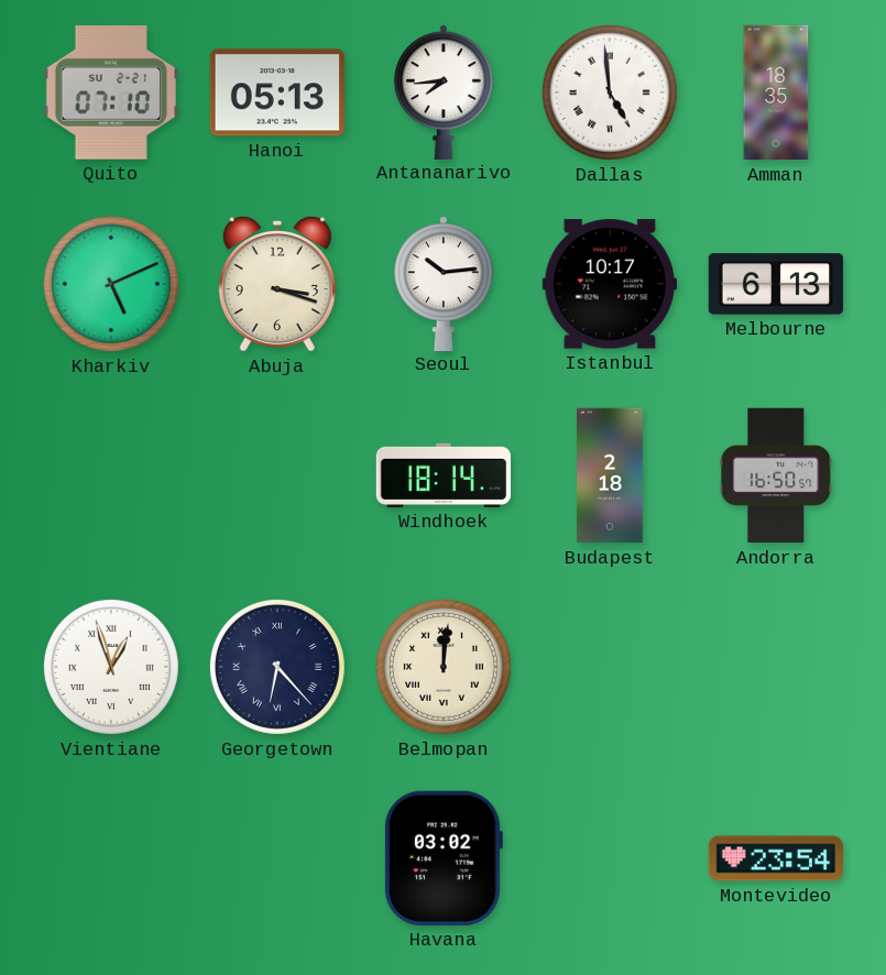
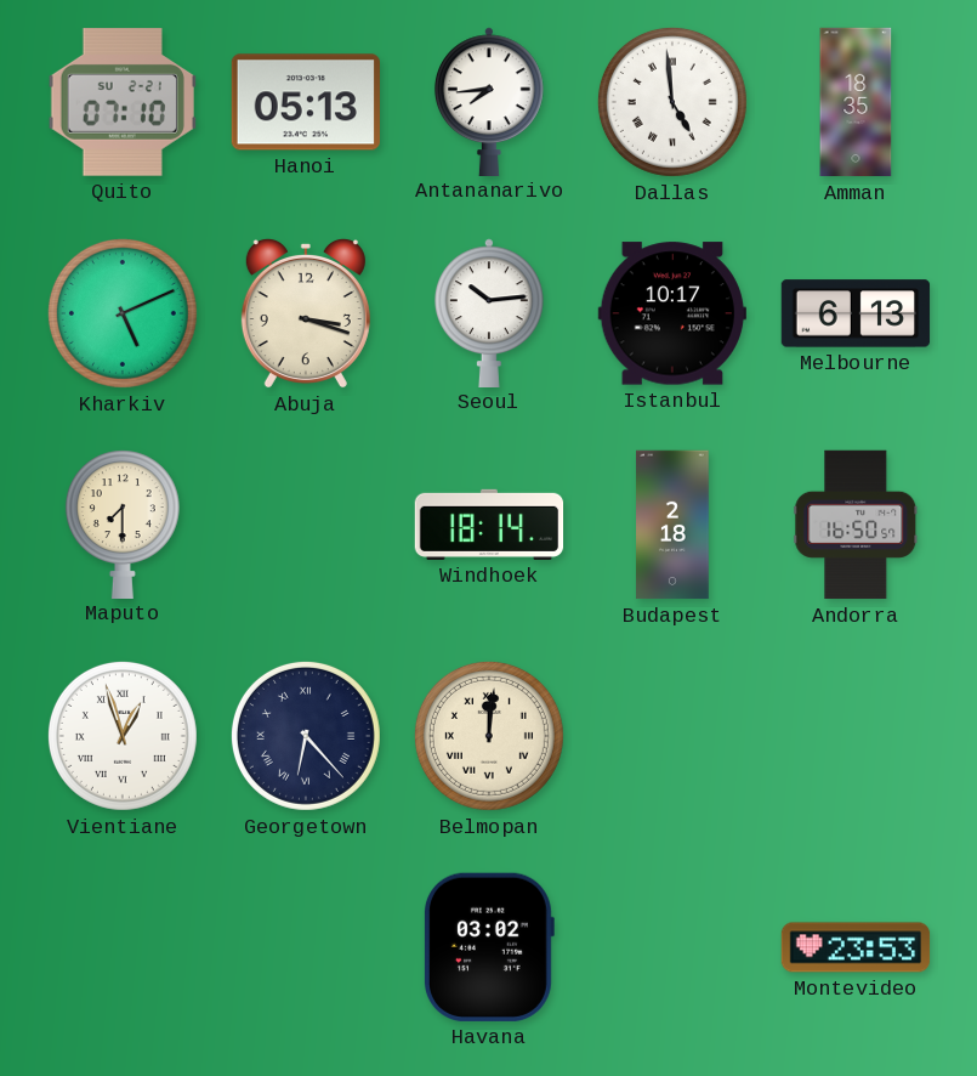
Maputo: none -> 7:30
Montevideo: 23:54 -> 23:53
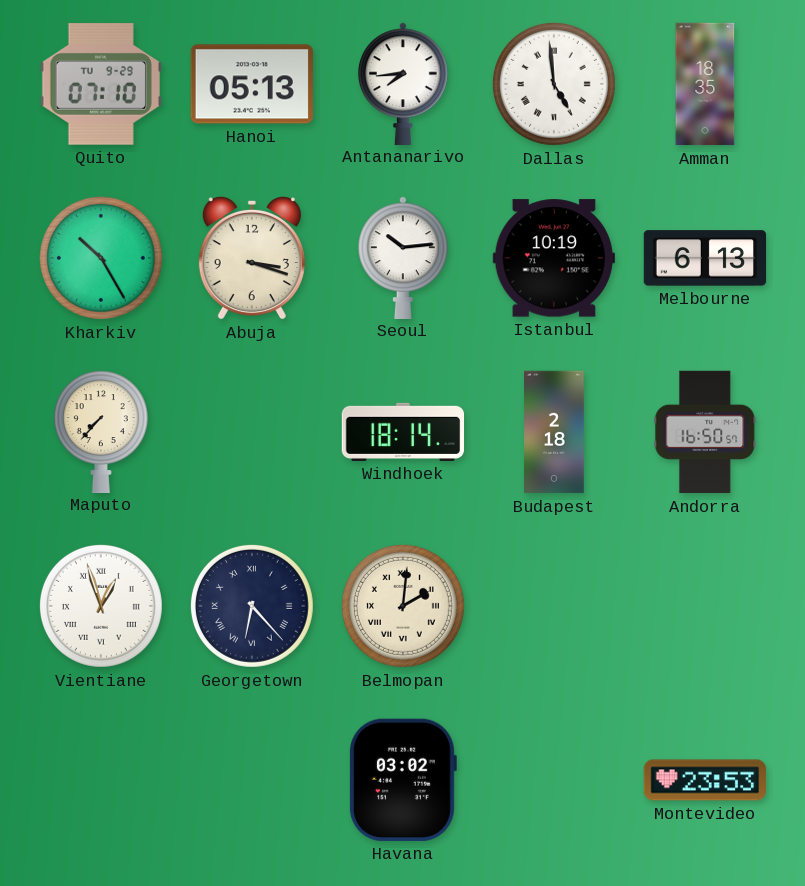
Quito date: SU 2-21 -> TU 9-29
Kharkiv: 5:11 -> 10:25
Istanbul: 10:17 -> 10:19
Maputo: 7:30 -> 7:37
Belmopan: 12:01 -> 2:01
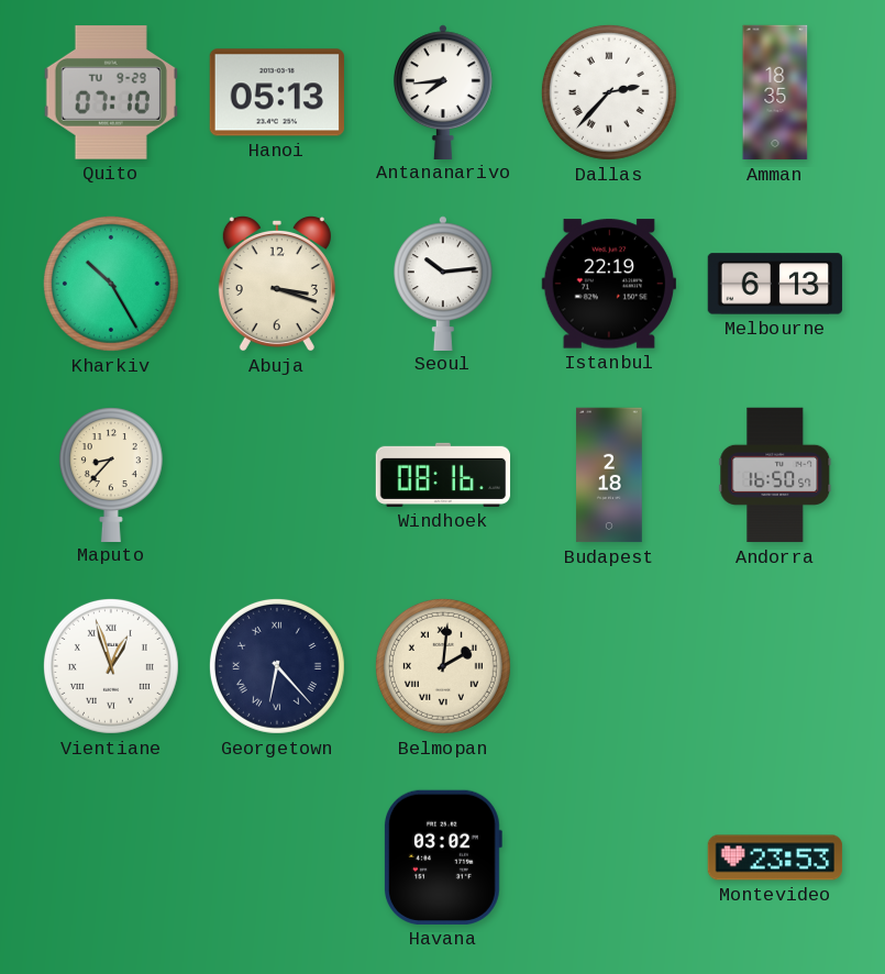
Dallas: 4:59 -> 2:37
Istanbul: 10:19 -> 22:19
Maputo: 7:37 -> 8:37
Windhoek: 18:14 -> 08:16
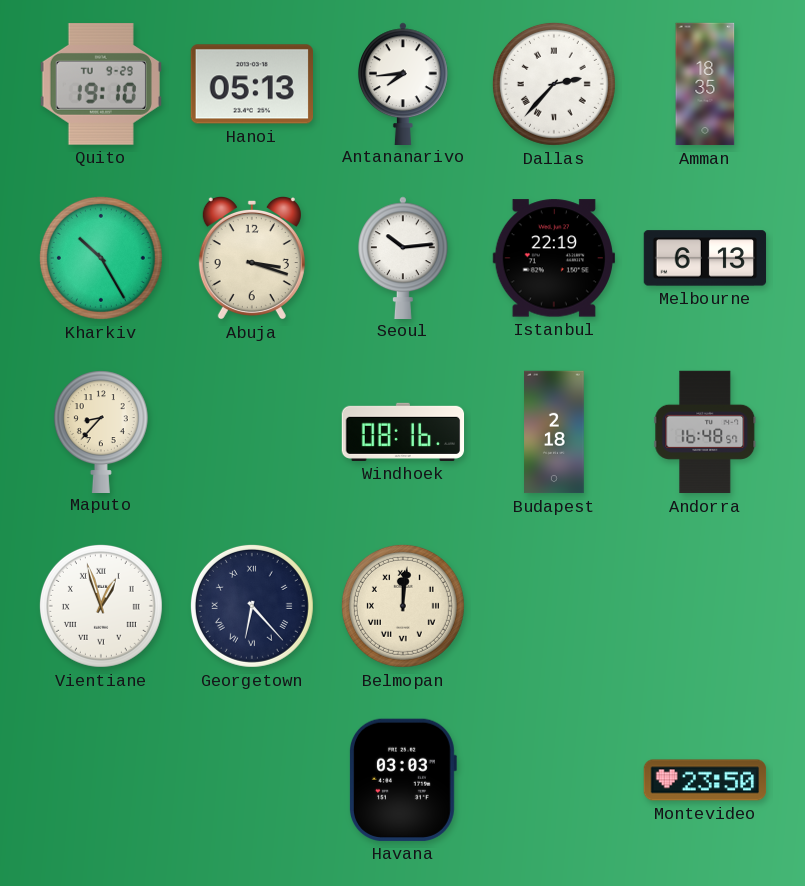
Quito: 07:10 -> 19:10
Andorra: 16:50 -> 16:48
Belmopan: 2:01 -> 12:01
Havana: 03:02 -> 03:03
Montevideo: 23:53 -> 23:50
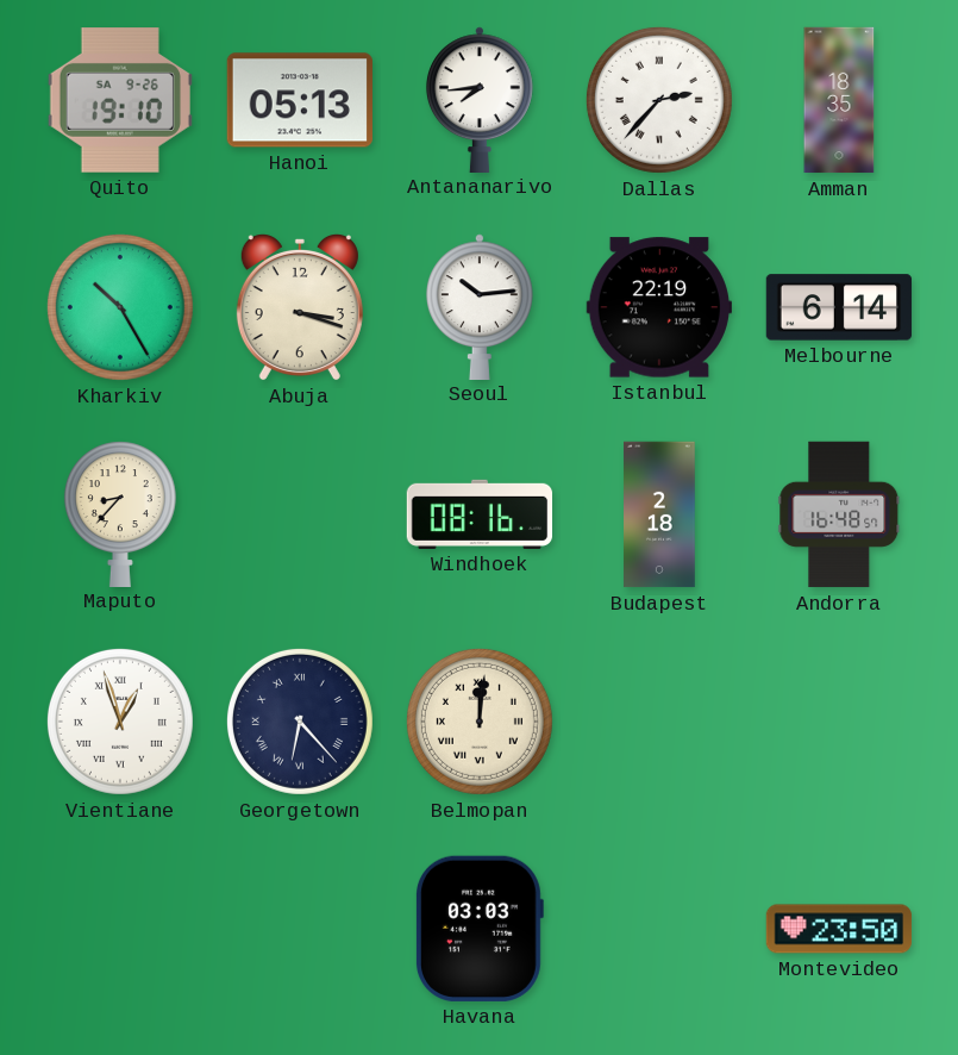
Quito date: TU 9-29 -> SA 9-26
Melbourne: 6:13 -> 6:14
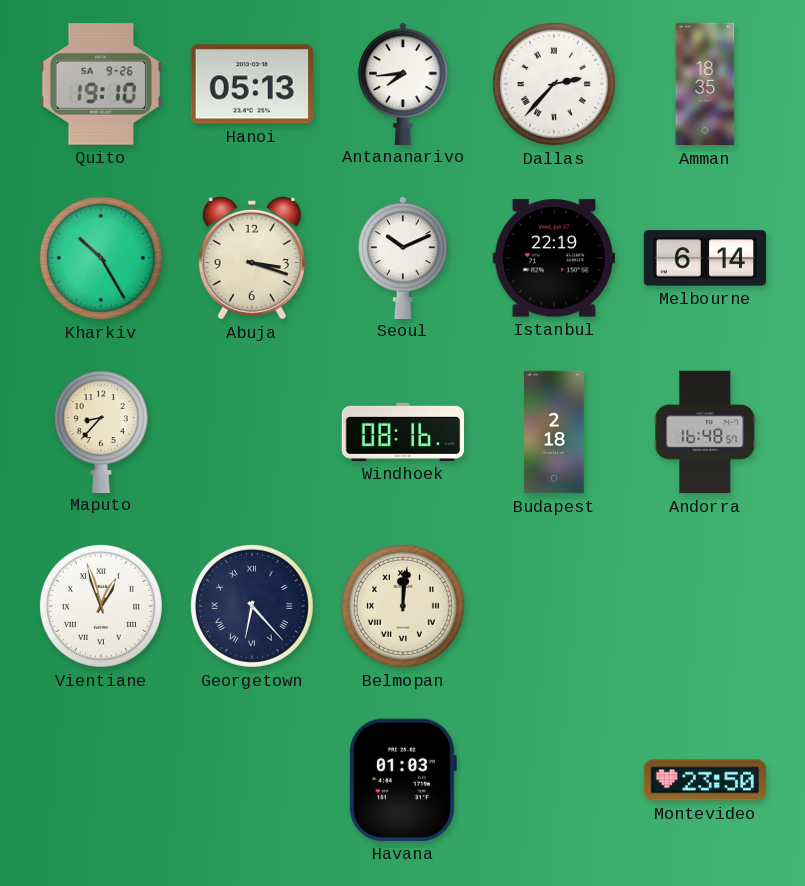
Seoul: 10:14 -> 10:11
Havana: 03:03 -> 01:03
